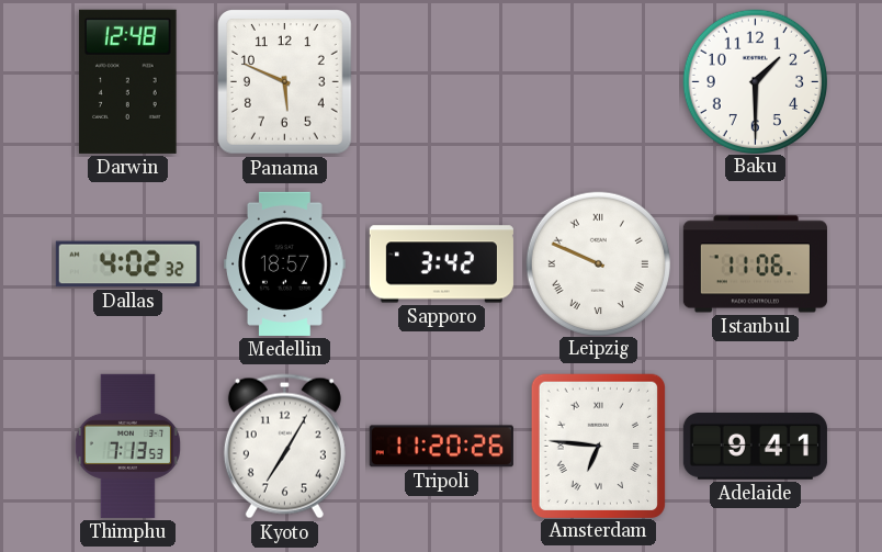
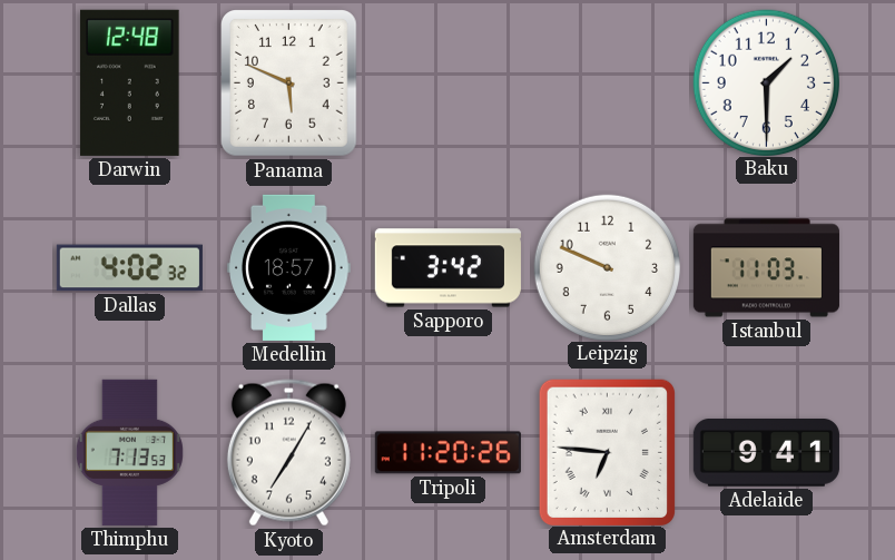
Leipzig numerals: Roman -> Arabic
Istanbul: 11:06 -> 11:03
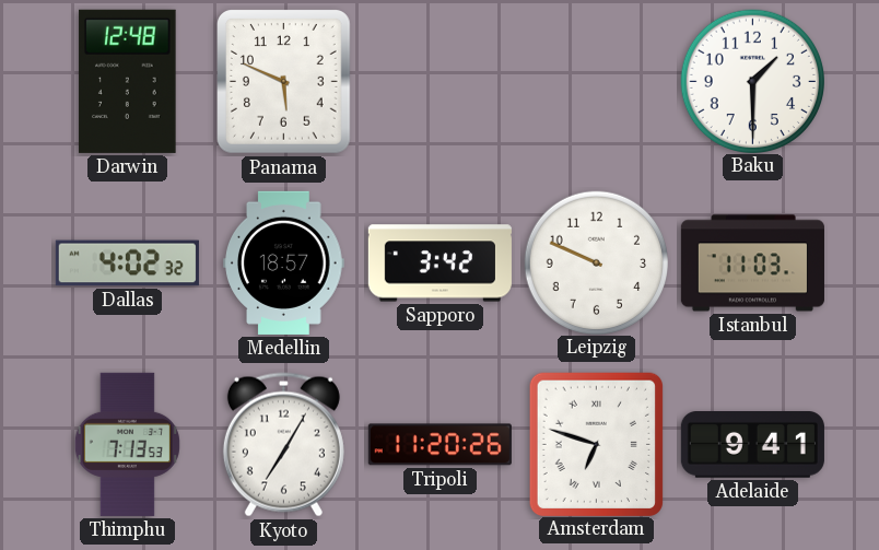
Amsterdam: 6:46 -> 6:48
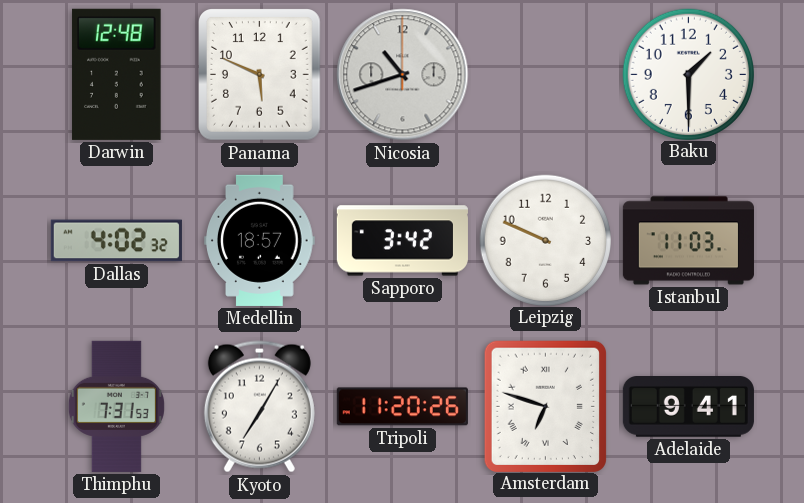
Nicosia: none -> 10:42
Thimphu: 7:13 -> 7:31
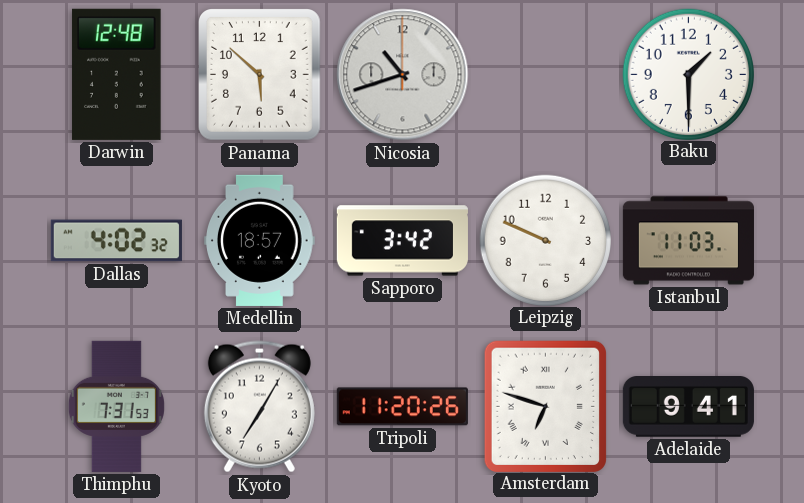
Panama: 5:49 -> 5:52
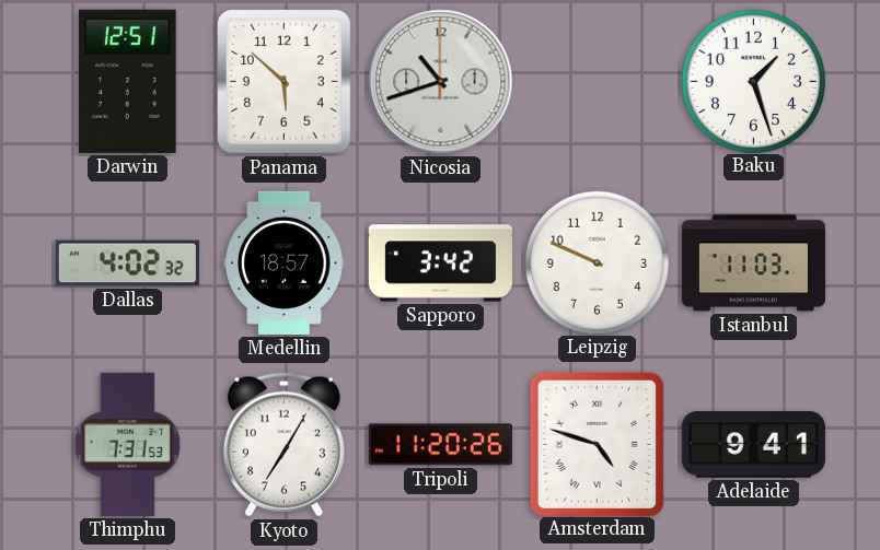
Darwin: 12:48 -> 12:51
Baku: 1:30 -> 1:27
Amsterdam: 6:48 -> 4:48
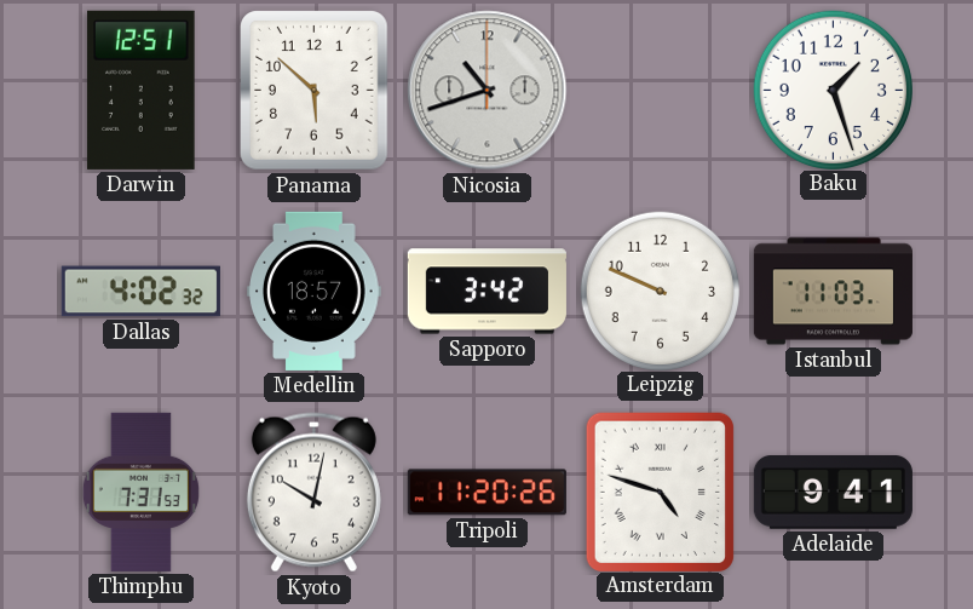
Kyoto: 7:05 -> 10:02
